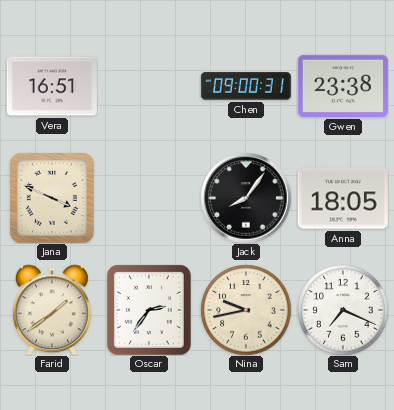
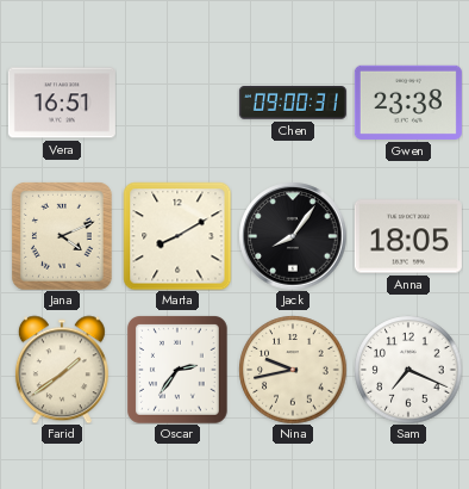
Jana: 3:49 -> 4:11
Marta: none -> 8:10
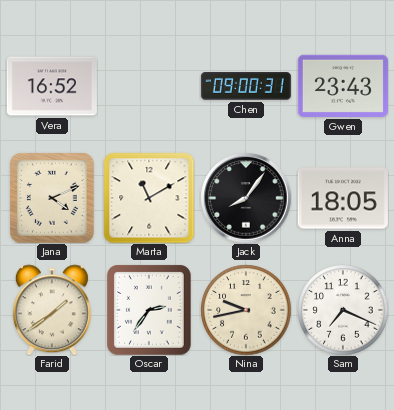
Vera: 16:51 -> 16:52
Gwen: 23:38 -> 23:43
Marta: 8:10 -> 11:10
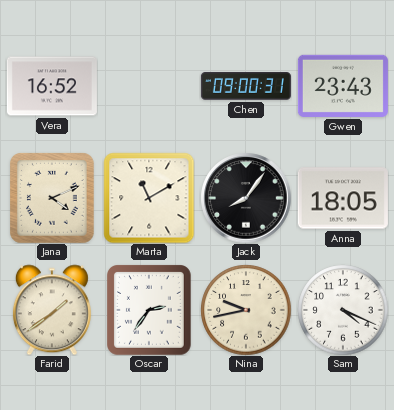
Sam: 7:19 -> 4:19
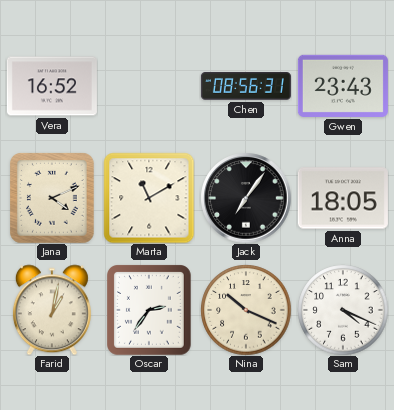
Chen: 09:00 -> 08:56
Jack: 8:06 -> 7:06
Farid: 1:39 -> 1:02
Nina: 9:43 -> 10:19
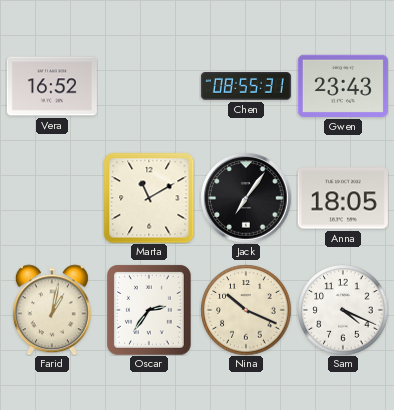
Chen: 08:56 -> 08:55
Jana: 4:11 -> none
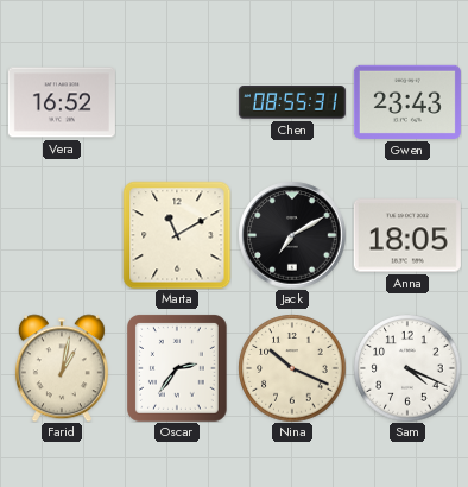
Jack: 7:06 -> 7:10
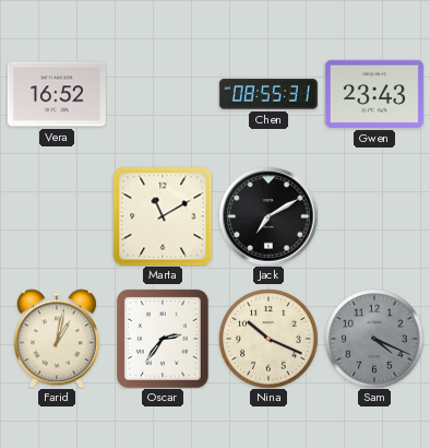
Anna: 18:05 -> none
Sam dial: white -> grey
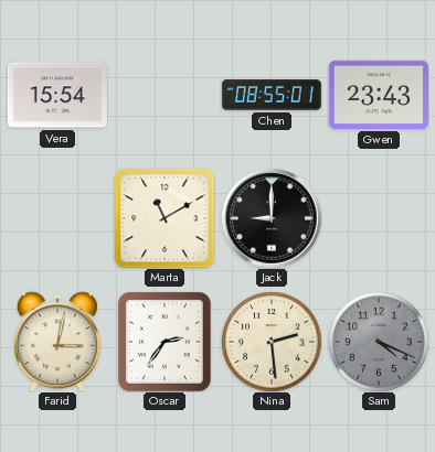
Vera: 16:52 -> 15:54
Chen: 08:55:31 -> 08:55:01
Jack: 7:10 -> 9:00
Farid: 1:02 -> 3:02
Nina: 10:19 -> 2:29
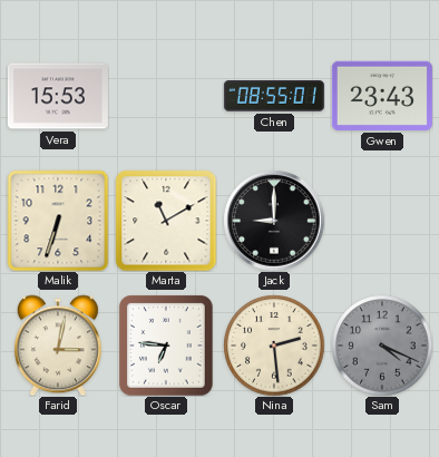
Vera: 15:54 -> 15:53
Malik: none -> 6:33
Oscar: 2:36 -> 6:46
